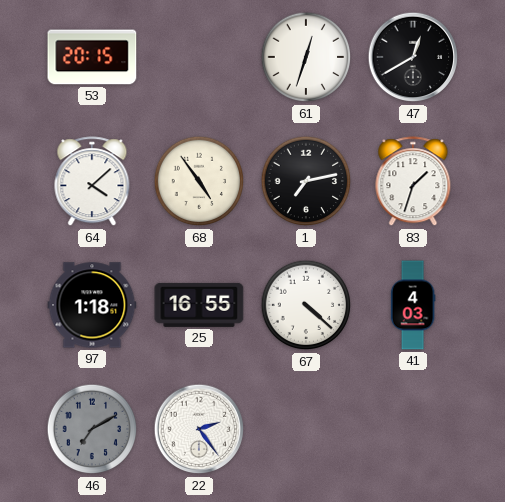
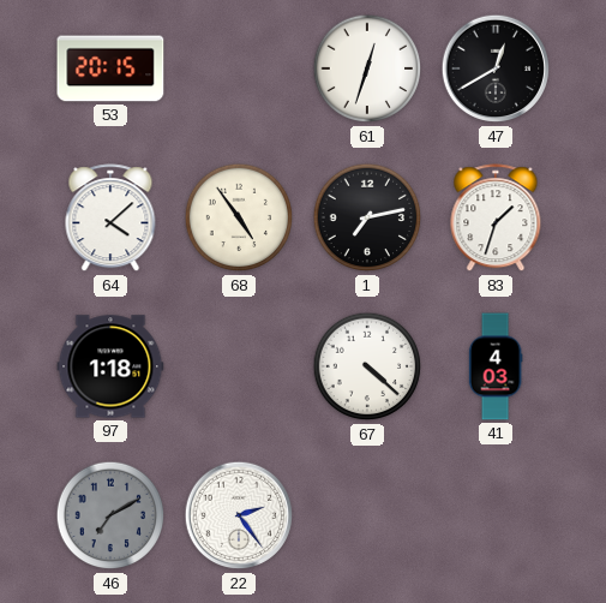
25: 16:55 -> none
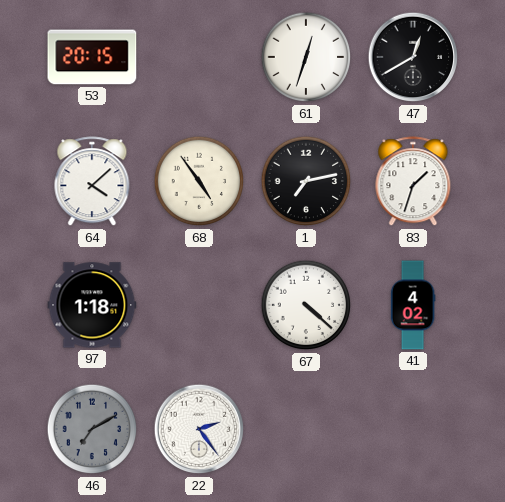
41: 4:03 -> 4:02
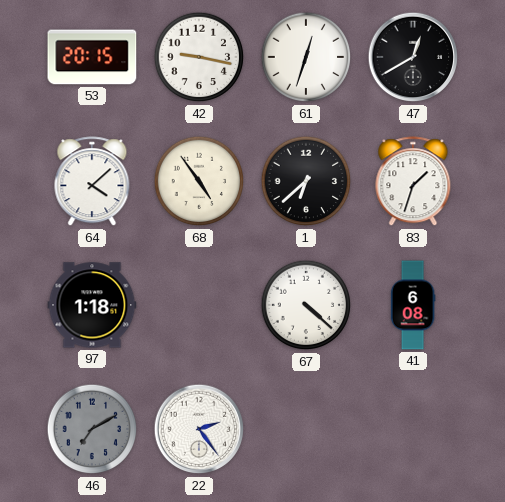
42: none -> 9:17
1: 7:13 -> 6:38
41: 4:02 -> 6:08
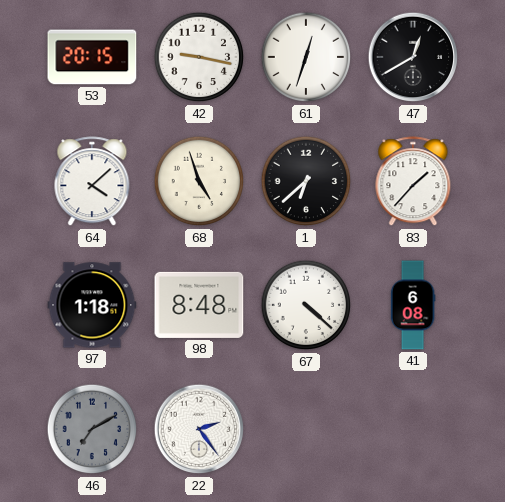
68: 4:54 -> 4:57
83: 1:33 -> 1:37
98: none -> 8:48
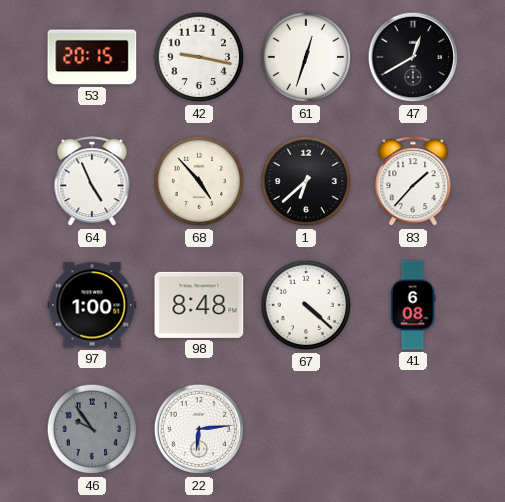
64: 4:08 -> 4:56
68: 4:57 -> 4:53
97: 1:18 -> 1:00
46: 7:10 -> 9:54
22: 2:24 -> 6:14
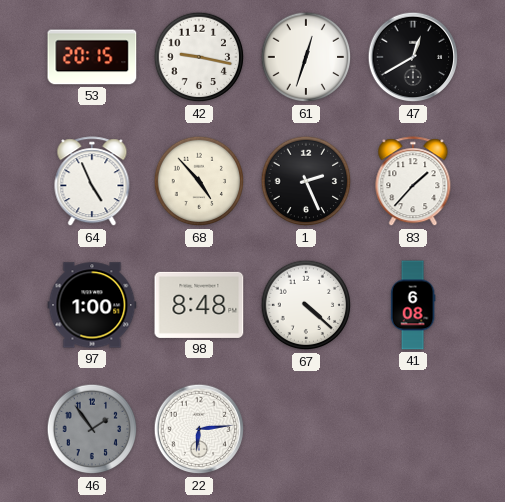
1: 6:38 -> 2:26
46: 9:54 -> 1:54
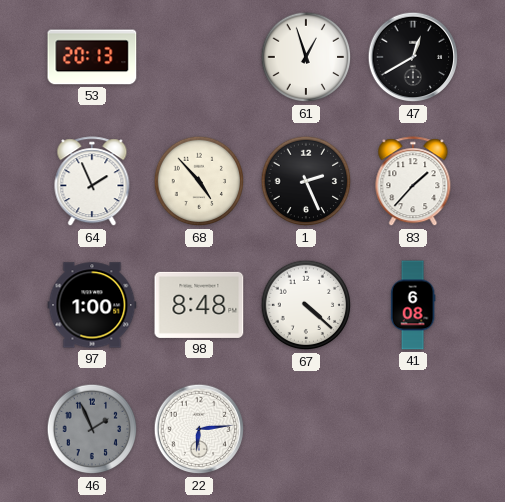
53: 20:15 -> 20:13
42: 9:17 -> none
61: 12:33 -> 12:57
64: 4:56 -> 1:56
46: 1:54 -> 1:56
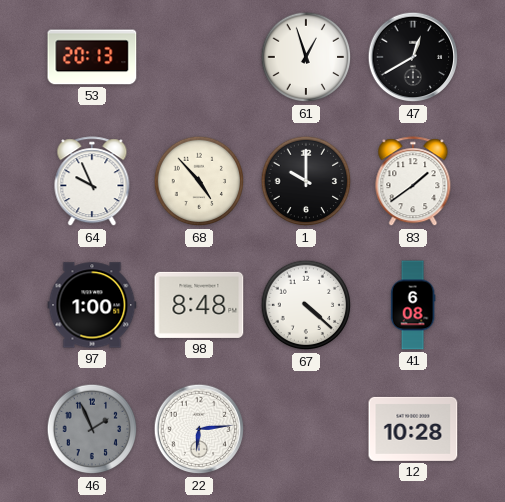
64: 1:56 -> 9:56
1: 2:26 -> 10:00
83: 1:37 -> 1:39
12: none -> 10:28
